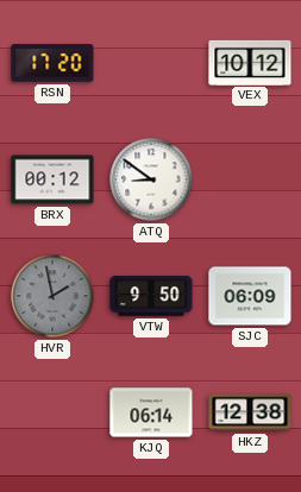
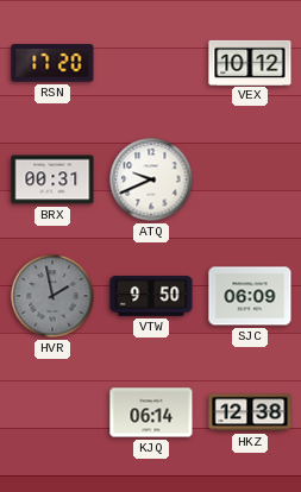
BRX: 00:12 -> 00:31
ATQ: 8:51 -> 9:41
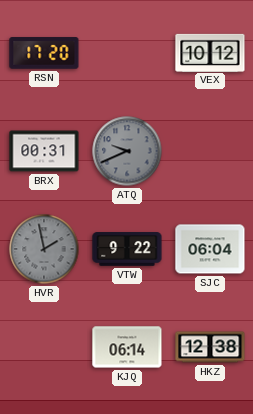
ATQ dial: white -> grey
VTW: 9:50 -> 9:22
SJC: 06:09 -> 06:04
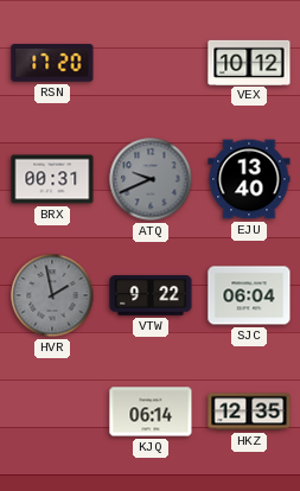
EJU: none -> 13:40
HKZ: 12:38 -> 12:35
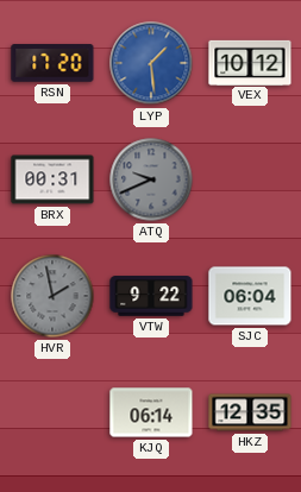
LYP: none -> 1:29
EJU: 13:40 -> none
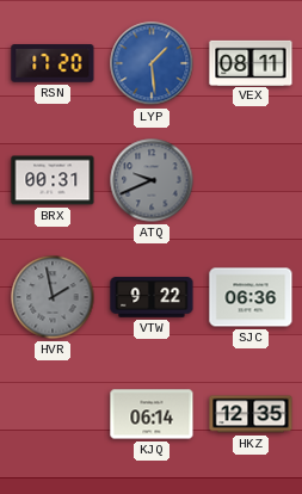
VEX: 10:12 -> 08:11
SJC: 06:04 -> 06:36
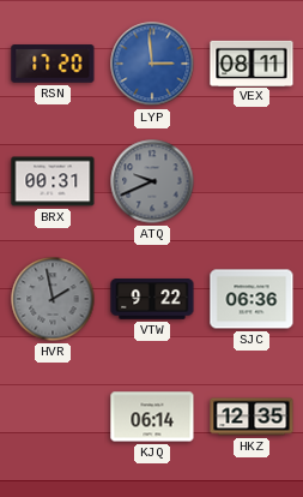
LYP: 1:29 -> 2:59
